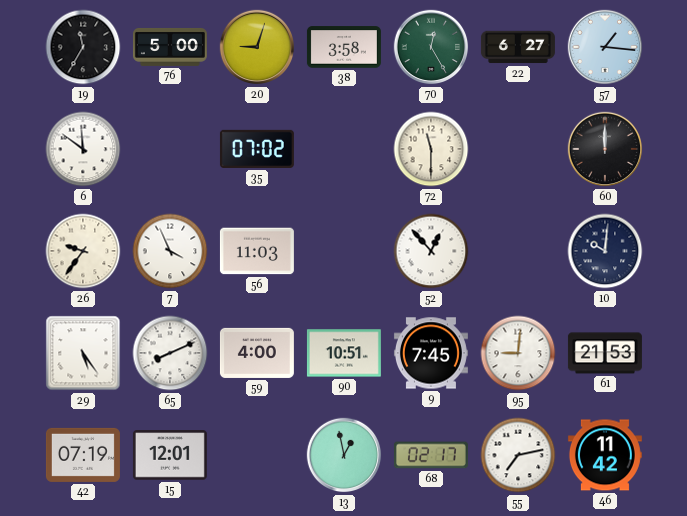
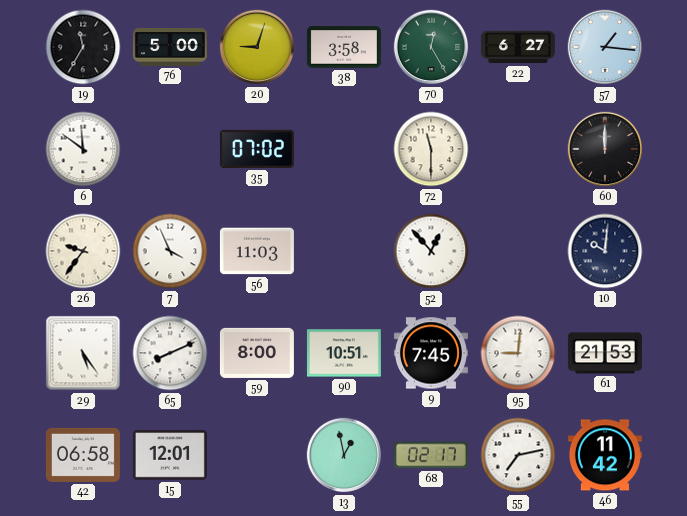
59: 4:00 -> 8:00
42: 07:19 -> 06:58
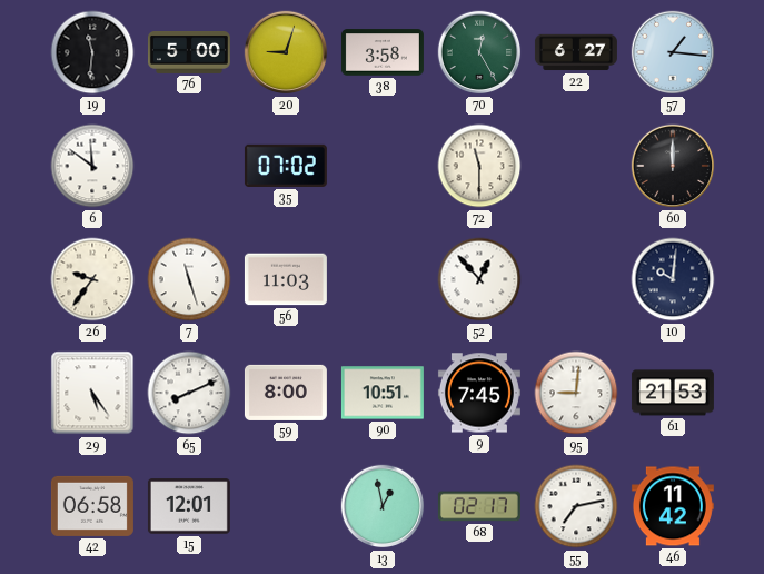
19: 11:35 -> 11:31
7: 3:56 -> 11:27
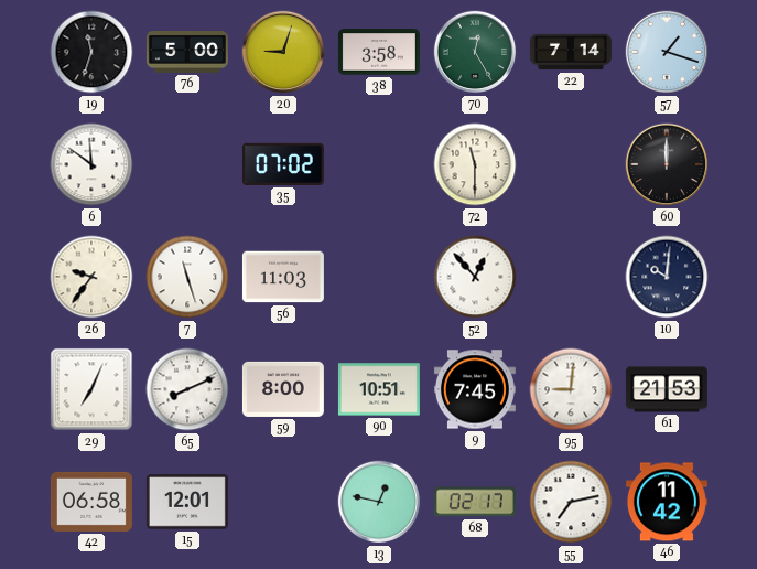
19: 11:31 -> 11:33
22: 6:27 -> 7:14
57: 1:16 -> 1:18
29: 5:24 -> 7:04
13: 12:58 -> 12:47
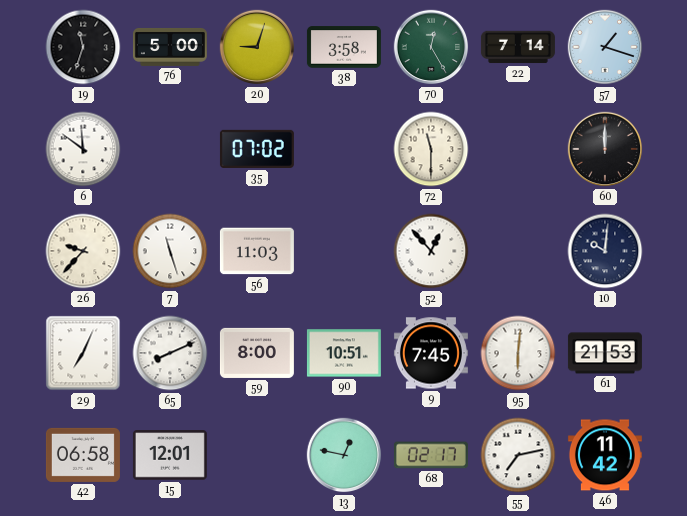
26: 9:36 -> 9:37
95: 9:01 -> 6:01
